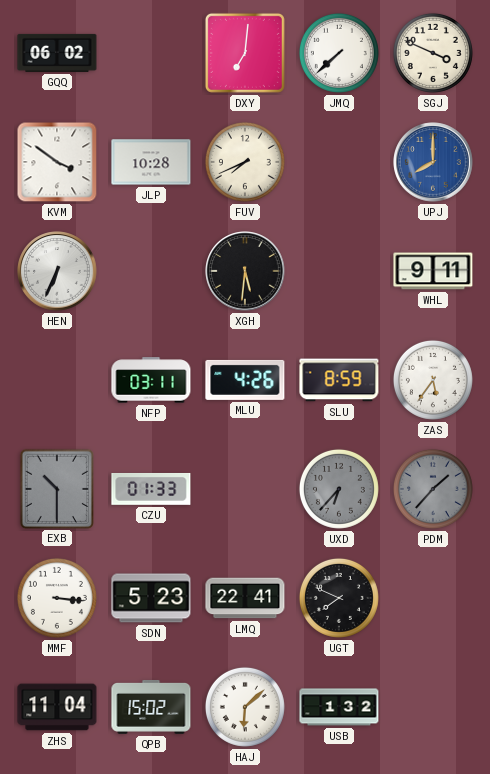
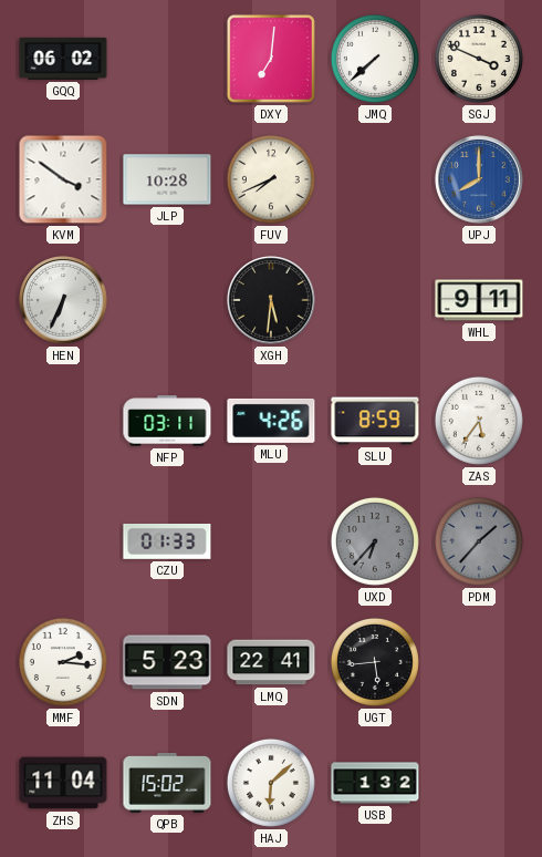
EXB: 10:30 -> none
MMF: 3:16 -> 2:16
UGT: 7:49 -> 5:44
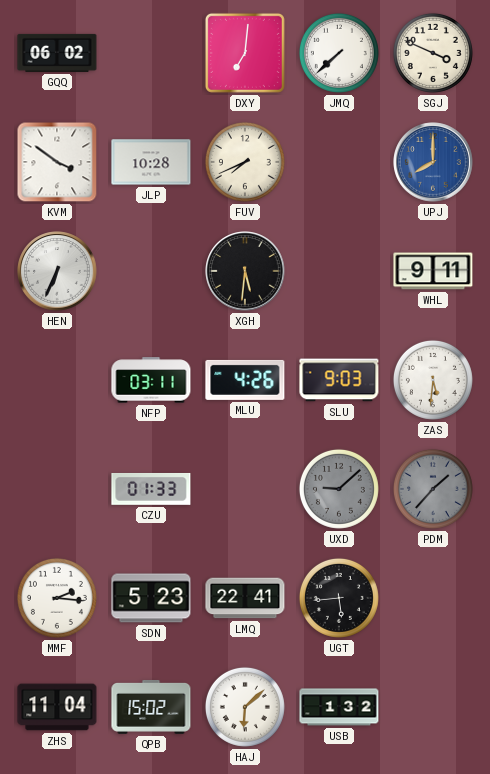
SLU: 8:59 -> 9:03
ZAS: 5:36 -> 5:31
UXD: 6:37 -> 9:08
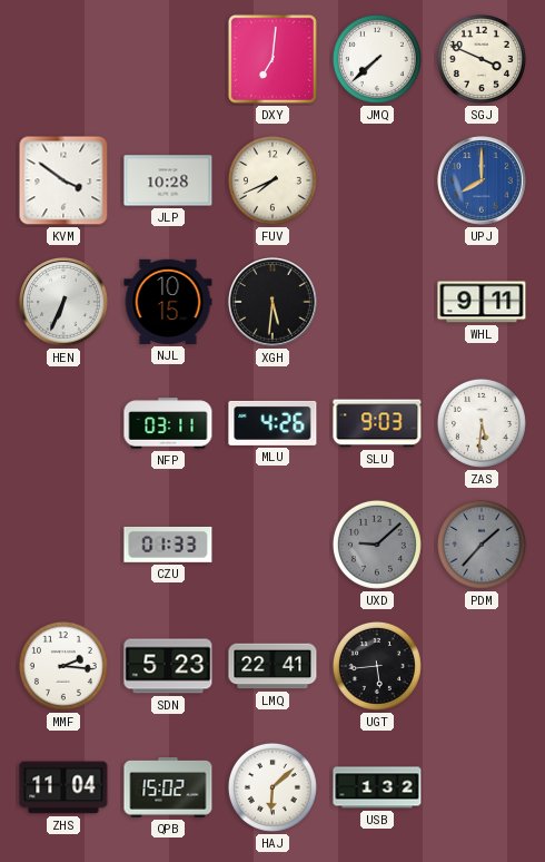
GQQ: 06:02 -> none
NJL: none -> 10:15
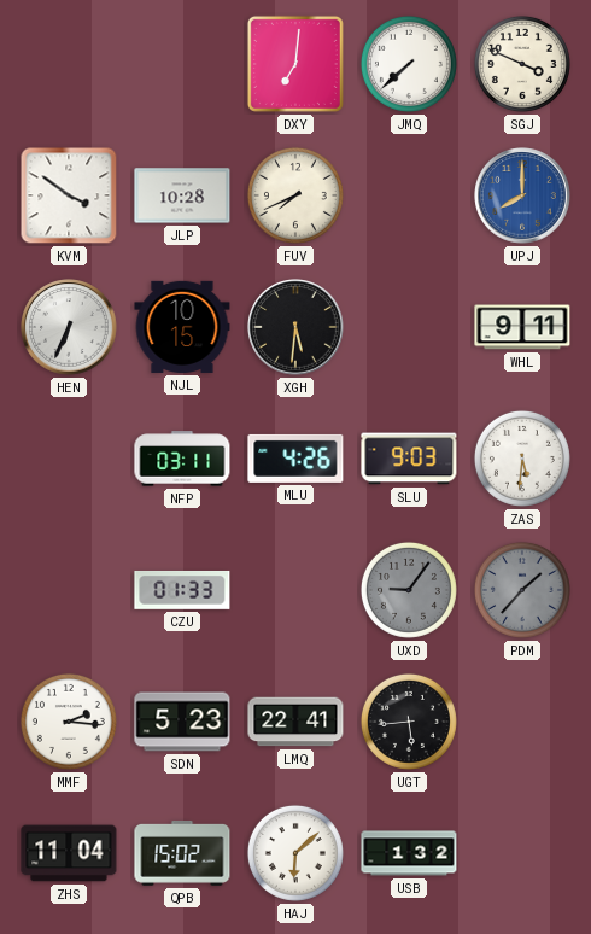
UXD: 9:08 -> 9:06
